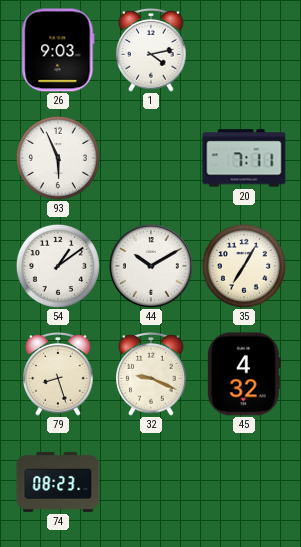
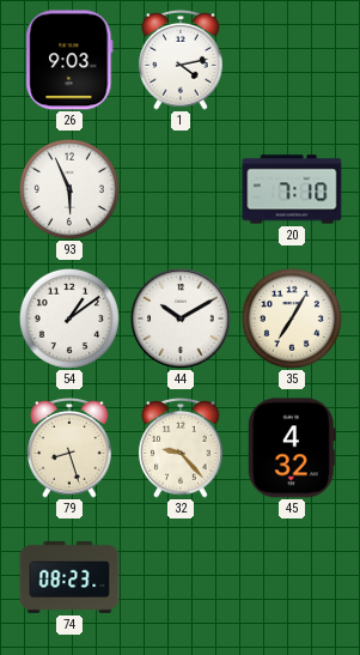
20: 7:11 -> 7:10
32: 9:19 -> 9:23
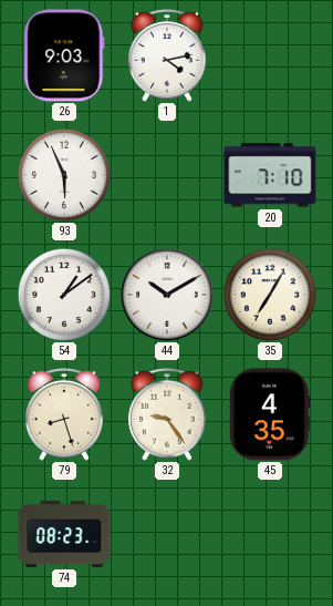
32: 9:23 -> 9:24
45: 4:32 -> 4:35
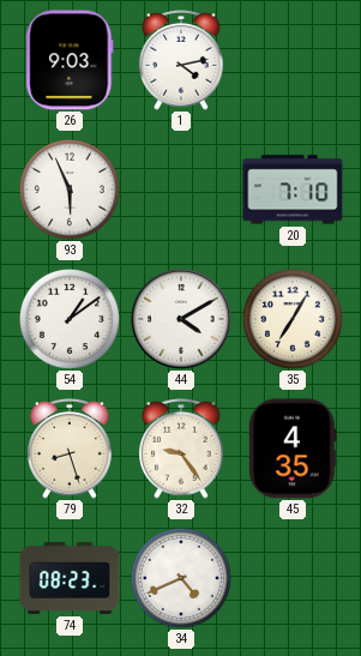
44: 10:10 -> 4:10
34: none -> 4:41
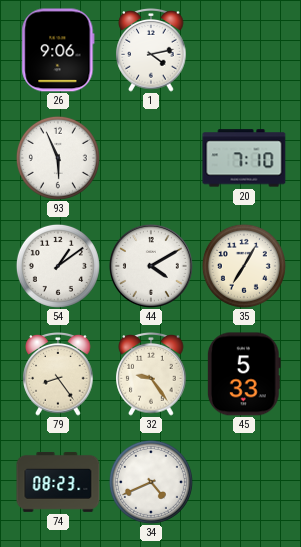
26: 9:03 -> 9:06
79: 8:27 -> 8:24
45: 4:35 -> 5:33
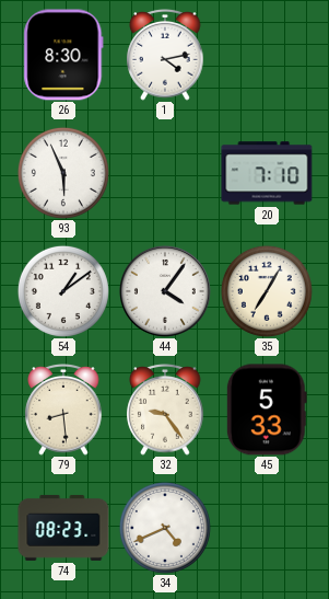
26: 9:06 -> 8:30
44: 4:10 -> 4:06
79: 8:24 -> 8:29
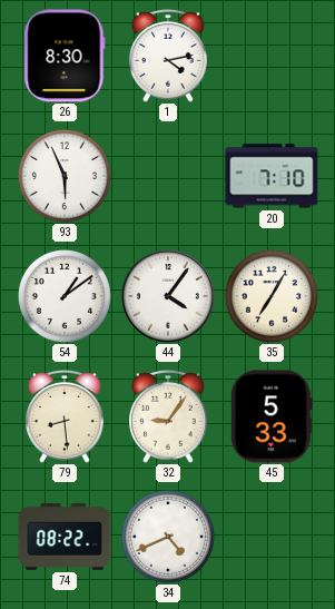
32: 9:24 -> 9:06
74: 08:23 -> 08:22
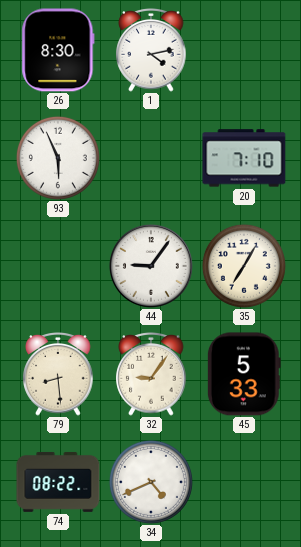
54: 1:09 -> none
44: 4:06 -> 9:06
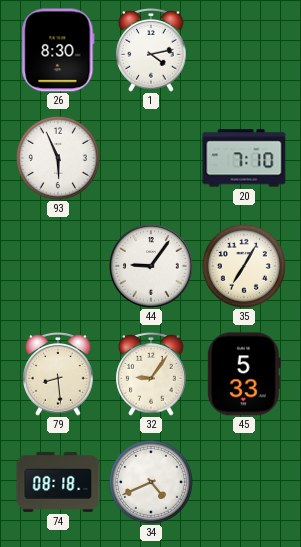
74: 08:22 -> 08:18
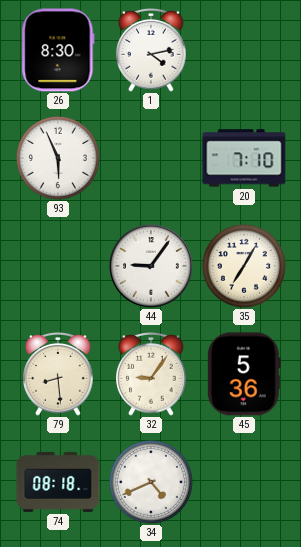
45: 5:33 -> 5:36
